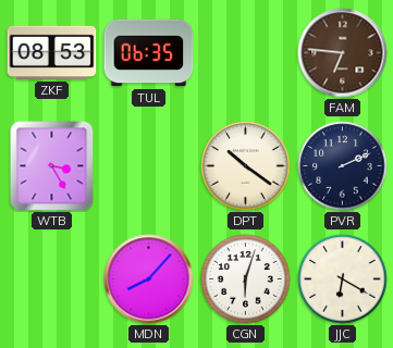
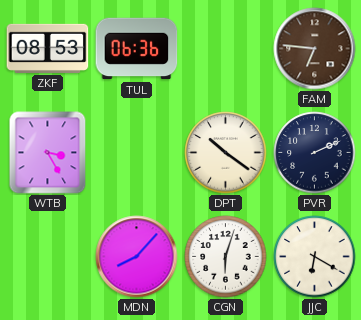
TUL: 06:35 -> 06:36
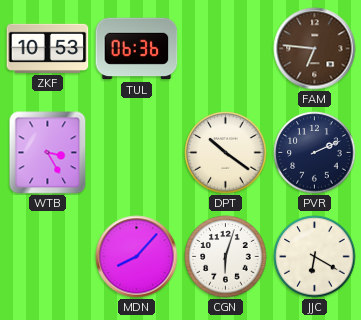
ZKF: 08:53 -> 10:53
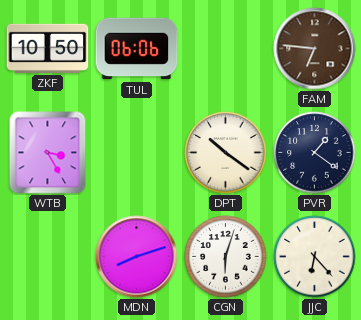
ZKF: 10:53 -> 10:50
TUL: 06:36 -> 06:06
PVR: 2:11 -> 1:21
MDN: 8:07 -> 8:12
JJC: 6:20 -> 6:23
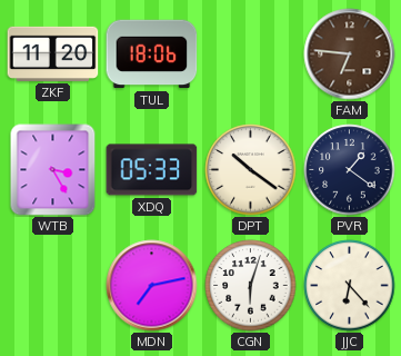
ZKF: 10:50 -> 11:20
TUL: 06:06 -> 18:06
XDQ: none -> 05:33
MDN: 8:12 -> 7:13
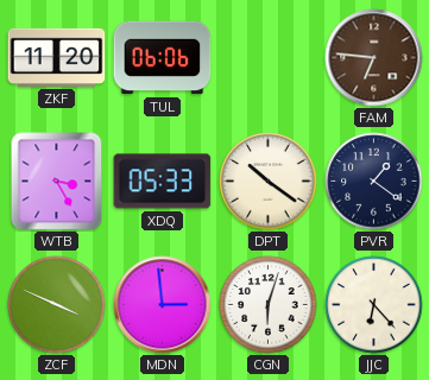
TUL: 18:06 -> 06:06
ZCF: none -> 3:49
MDN: 7:13 -> 2:59
